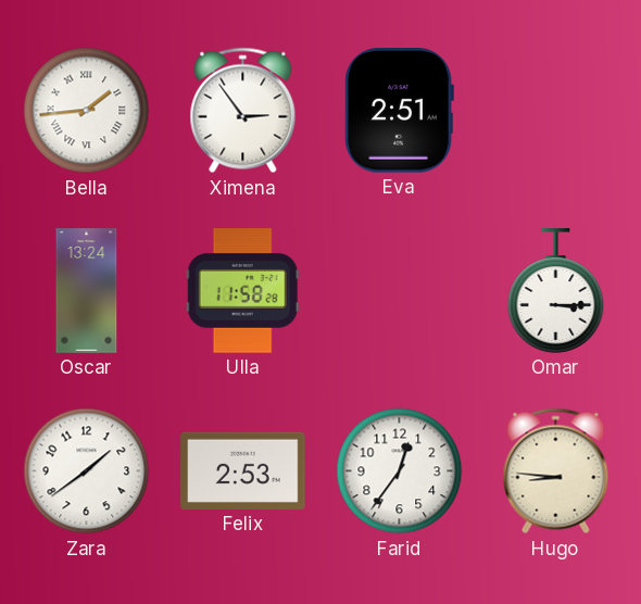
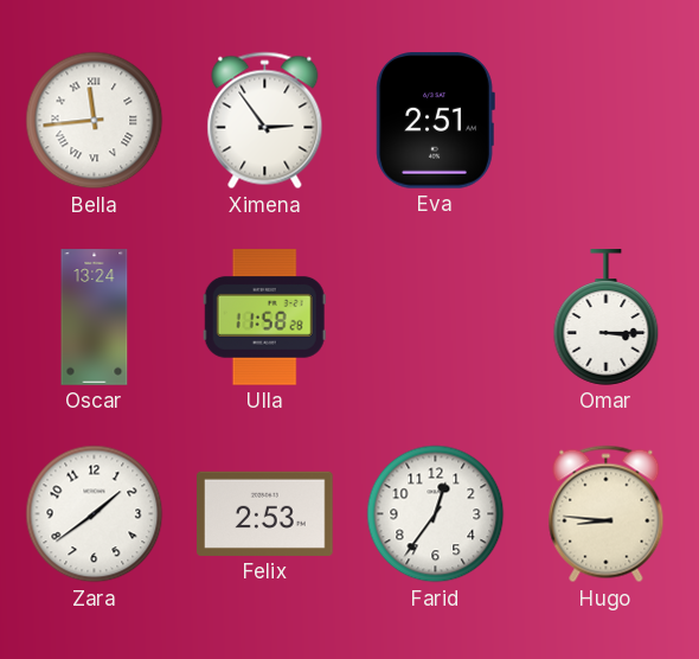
Bella: 1:44 -> 11:44
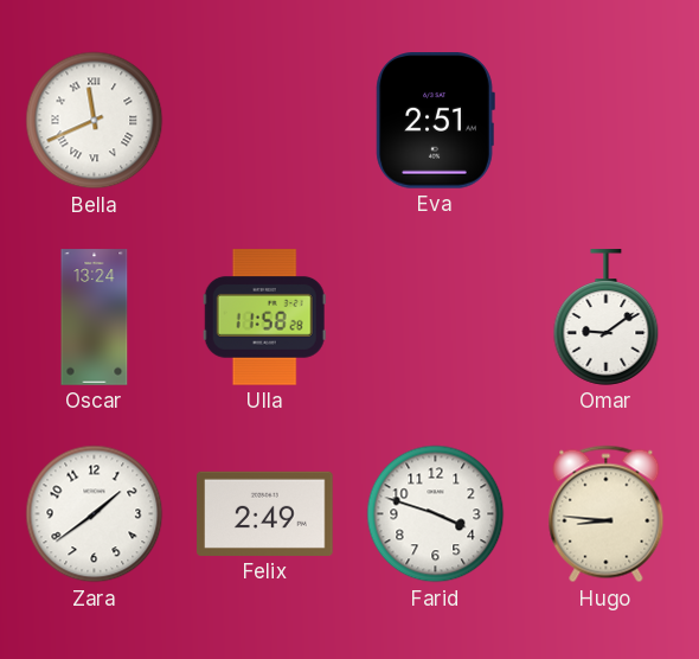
Bella: 11:44 -> 11:41
Ximena: 2:54 -> none
Omar: 3:15 -> 9:09
Felix: 2:53 -> 2:49
Farid: 12:36 -> 3:48
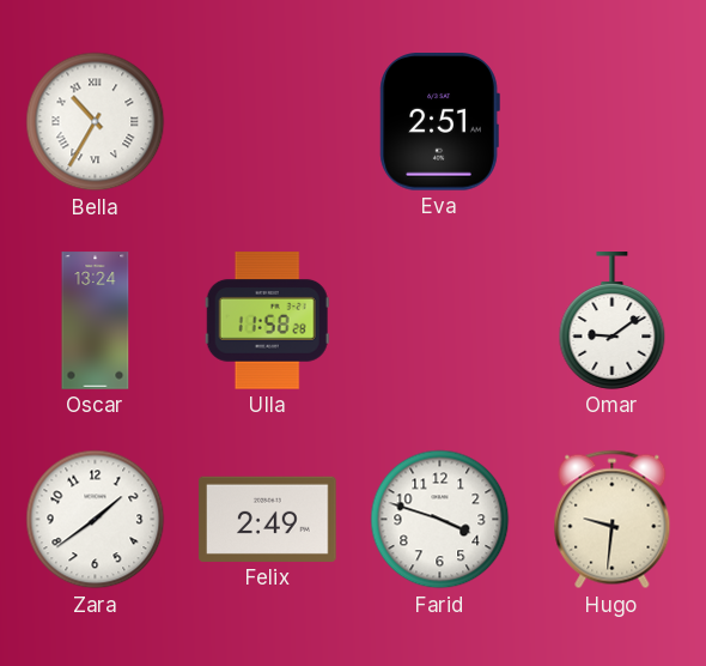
Bella: 11:41 -> 10:35
Hugo: 8:46 -> 9:31
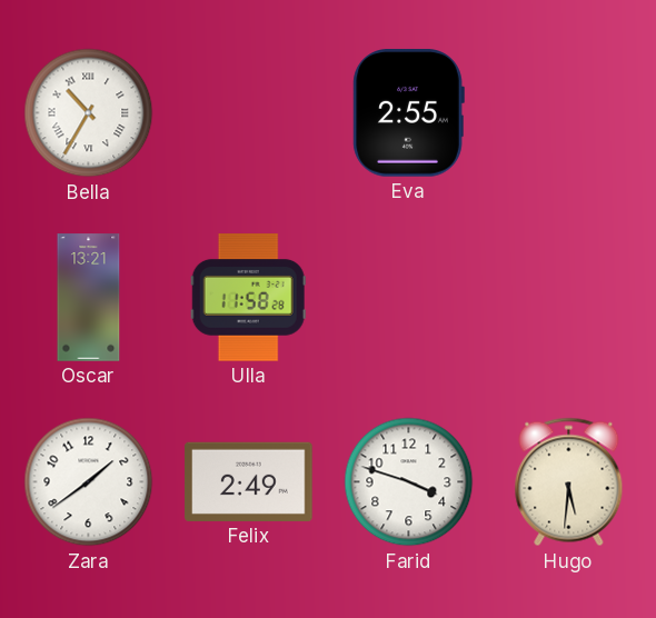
Eva: 2:51 -> 2:55
Oscar: 13:24 -> 13:21
Omar: 9:09 -> none
Hugo: 9:31 -> 5:31
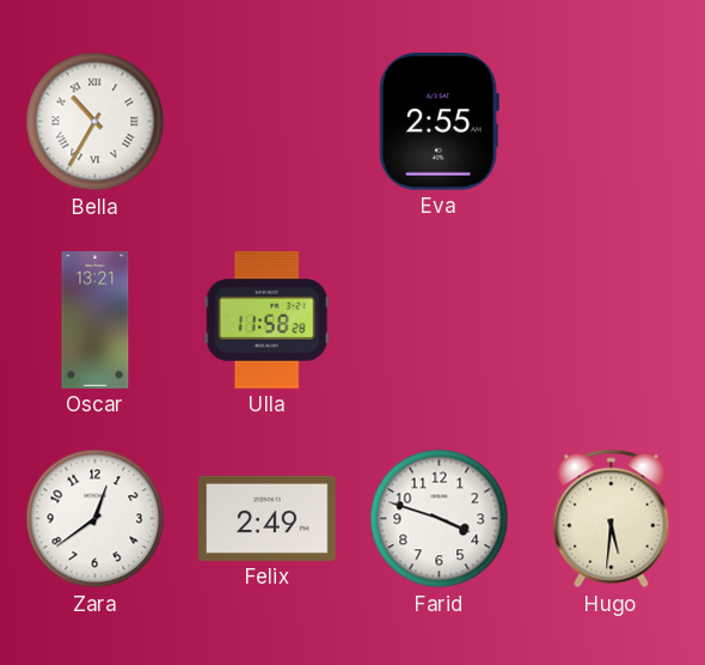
Zara: 1:39 -> 12:39
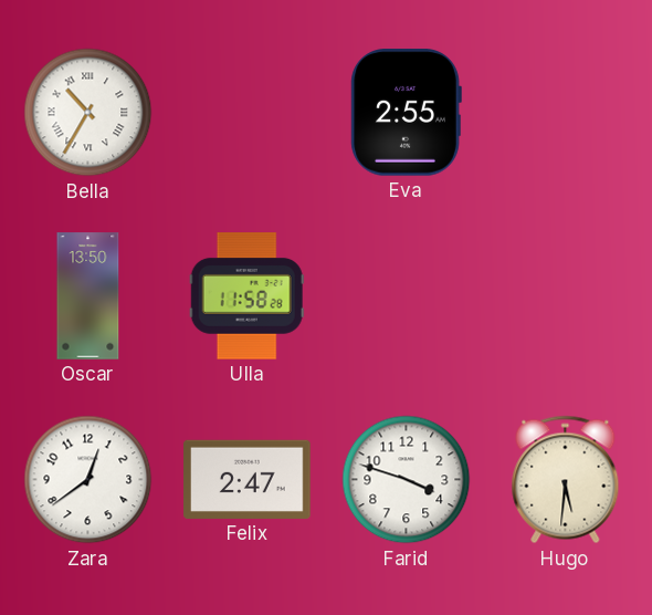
Oscar: 13:21 -> 13:50
Felix: 2:49 -> 2:47
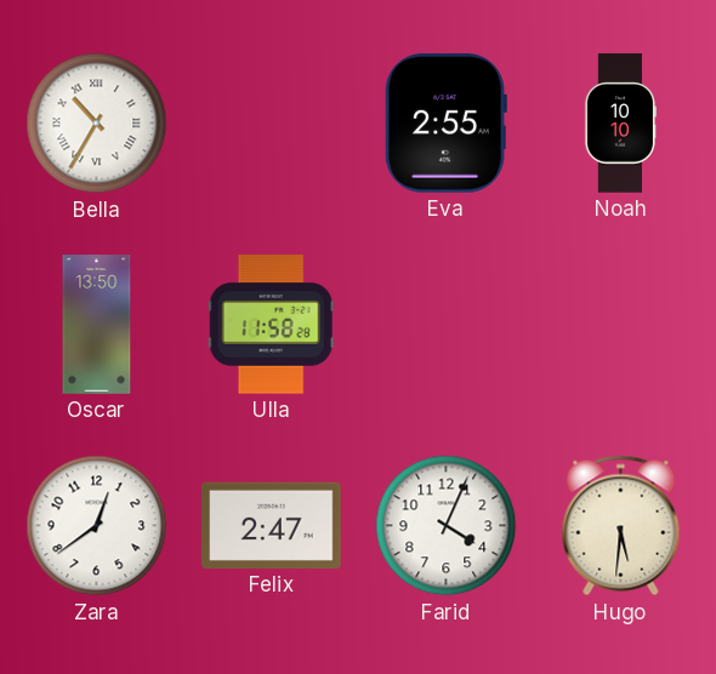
Noah: none -> 10:10
Farid: 3:48 -> 4:04
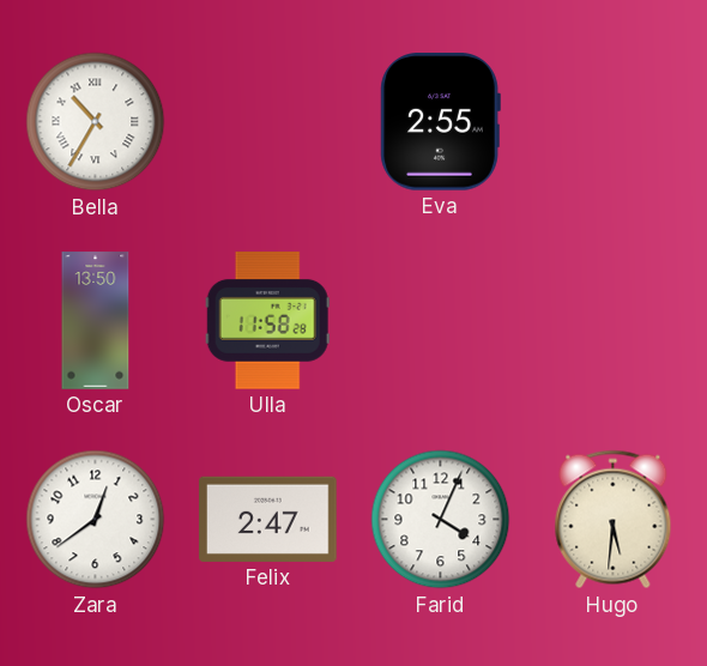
Noah: 10:10 -> none
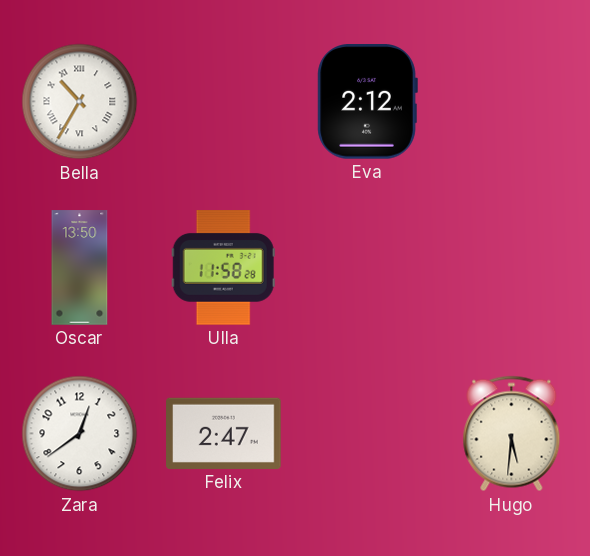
Eva: 2:55 -> 2:12
Farid: 4:04 -> none
